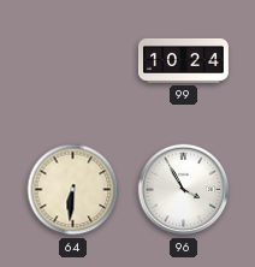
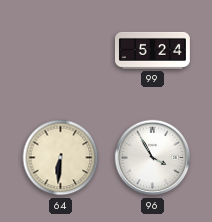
99: 10:24 -> 5:24
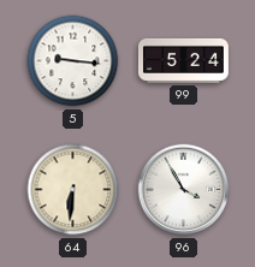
5: none -> 9:16
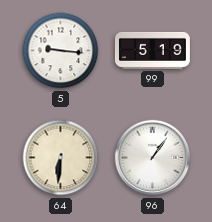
99: 5:24 -> 5:19
96: 3:55 -> 1:06
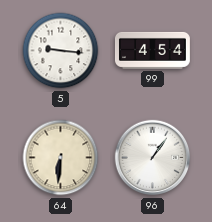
99: 5:19 -> 4:54
